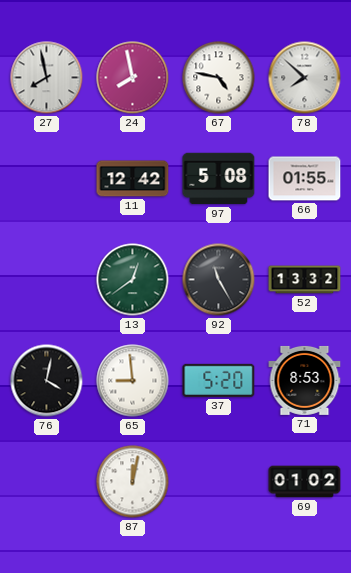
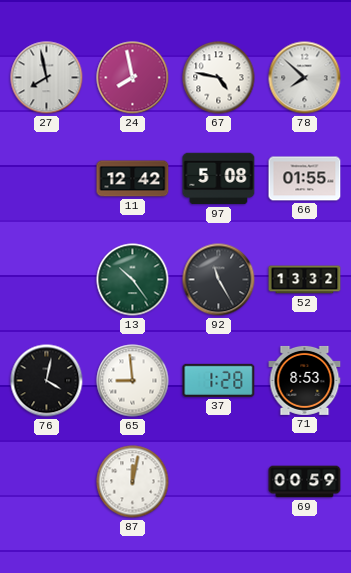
13: 12:39 -> 10:24
37: 5:20 -> 1:28
69: 01:02 -> 00:59
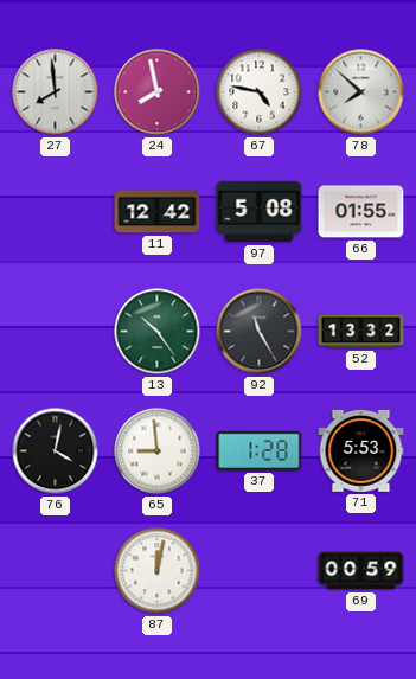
27: 7:58 -> 7:59
71: 8:53 -> 5:53
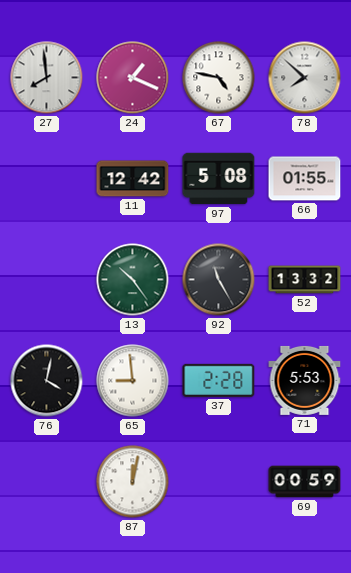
24: 7:58 -> 1:19
37: 1:28 -> 2:28
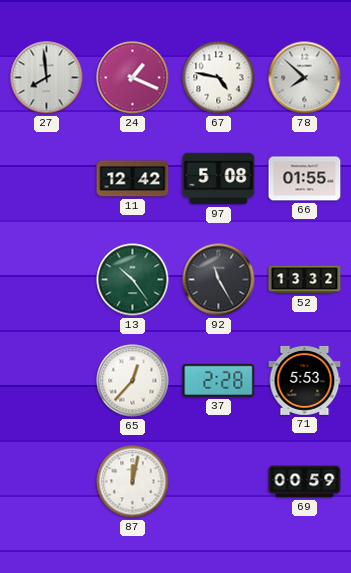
76: 4:02 -> none
65: 8:59 -> 12:37
